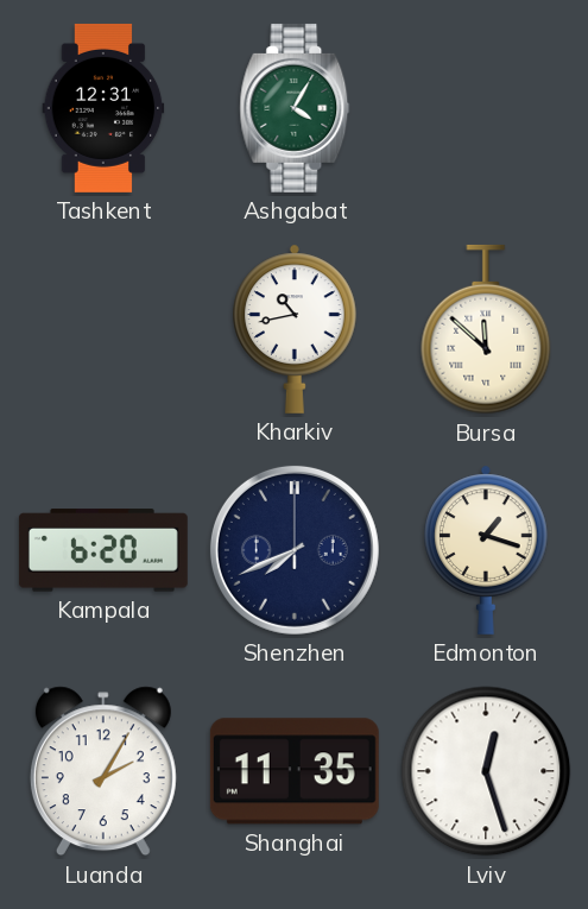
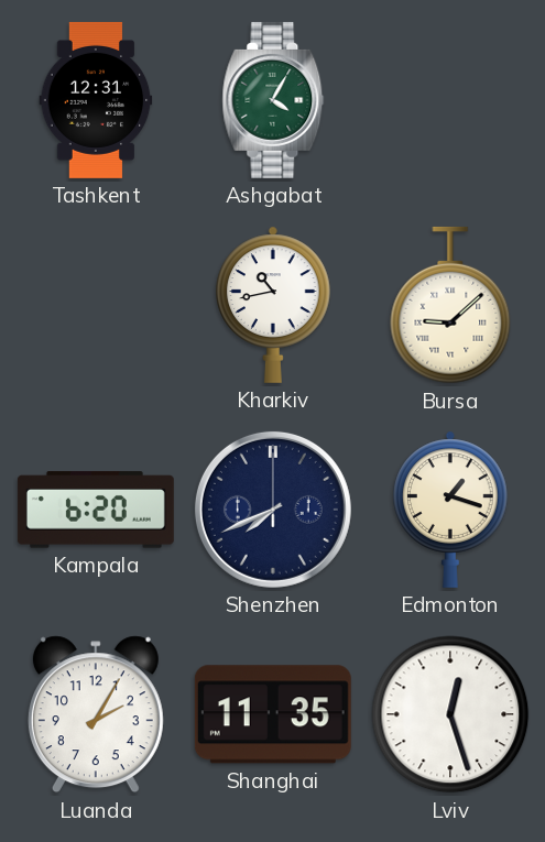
Bursa: 11:52 -> 9:08
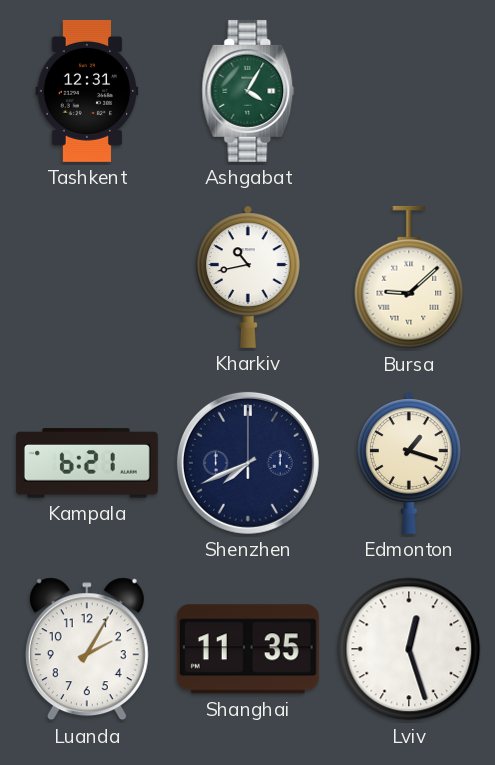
Kampala: 6:20 -> 6:21
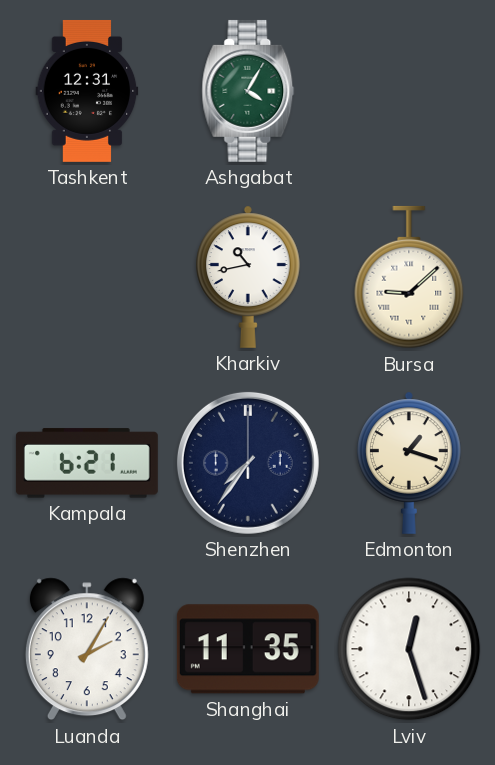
Shenzhen: 7:41 -> 7:36
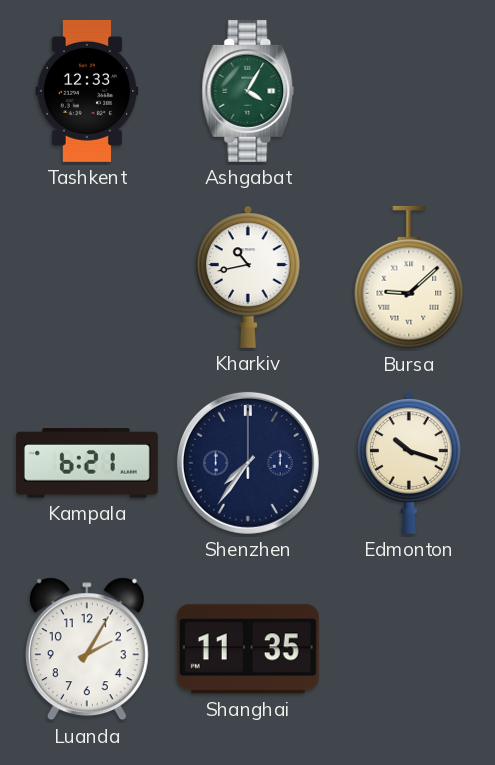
Tashkent: 12:31 -> 12:33
Edmonton: 1:18 -> 10:18
Lviv: 12:27 -> none
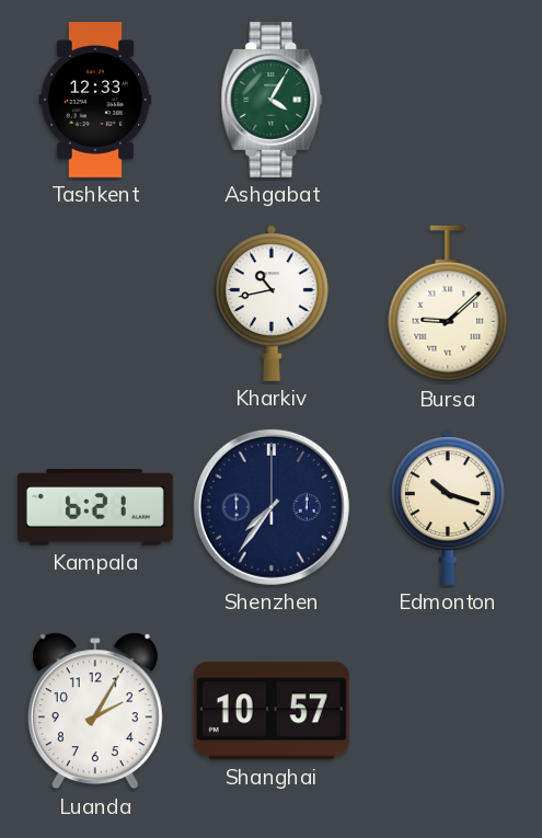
Shanghai: 11:35 -> 10:57
